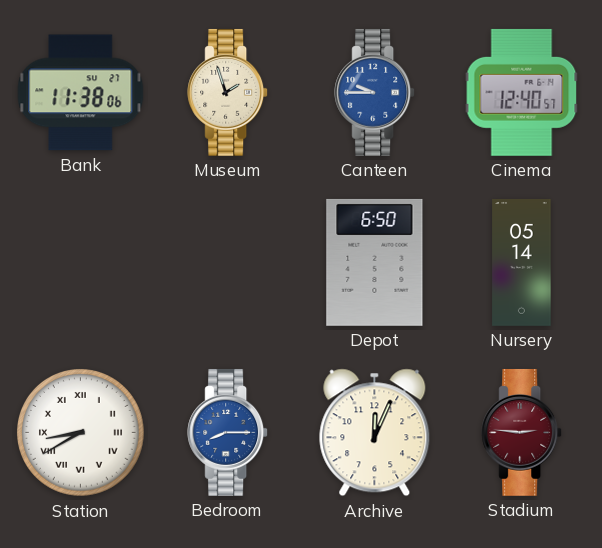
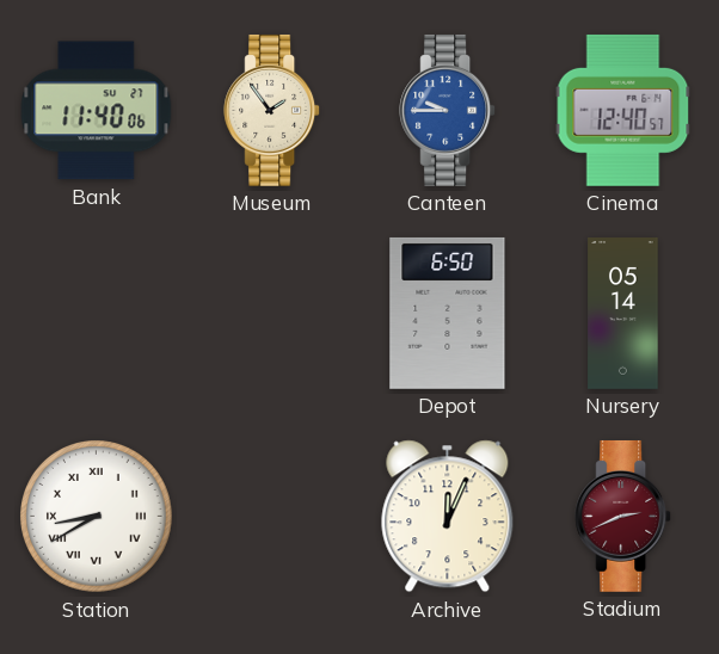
Bank: 11:38 -> 11:40
Museum: 1:57 -> 1:54
Bedroom: 8:15 -> none
Stadium: 2:46 -> 2:41
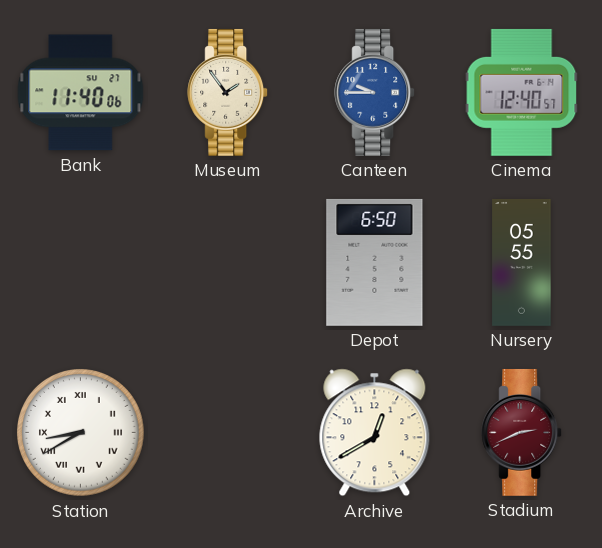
Nursery: 05:14 -> 05:55
Archive: 12:04 -> 12:40
